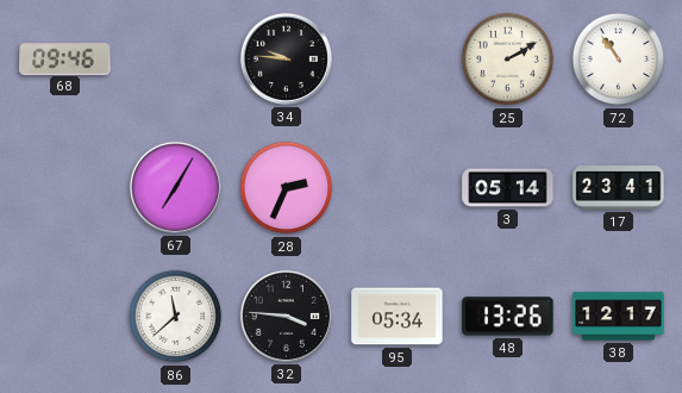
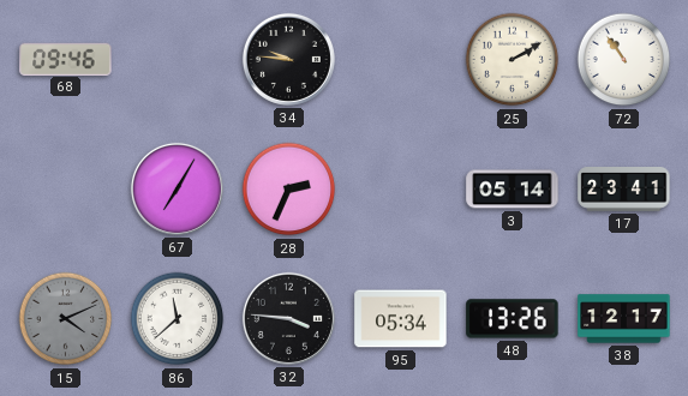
15: none -> 4:11
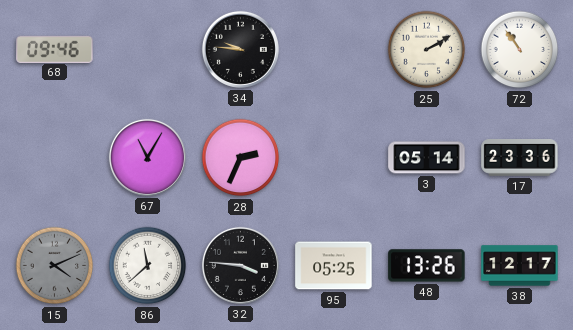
67: 7:05 -> 11:05
17: 23:41 -> 23:36
95: 05:34 -> 05:25
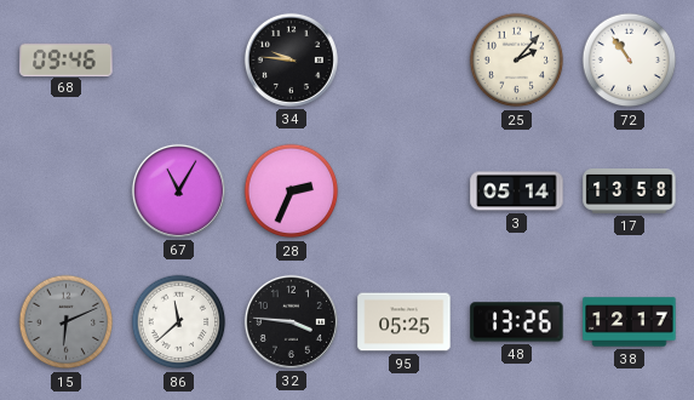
25: 2:10 -> 2:07
17: 23:36 -> 13:58
15: 4:11 -> 6:11
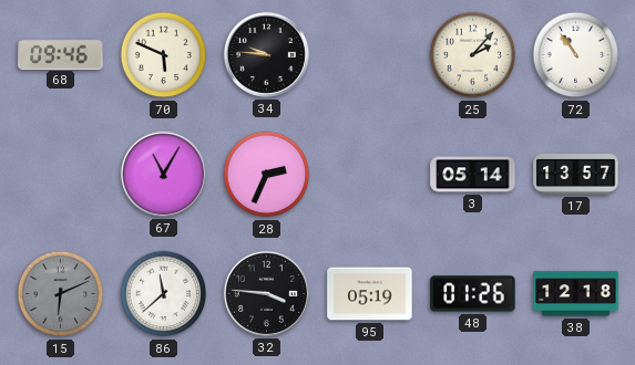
70: none -> 5:49
17: 13:58 -> 13:57
95: 05:25 -> 05:19
48: 13:26 -> 01:26
38: 12:17 -> 12:18
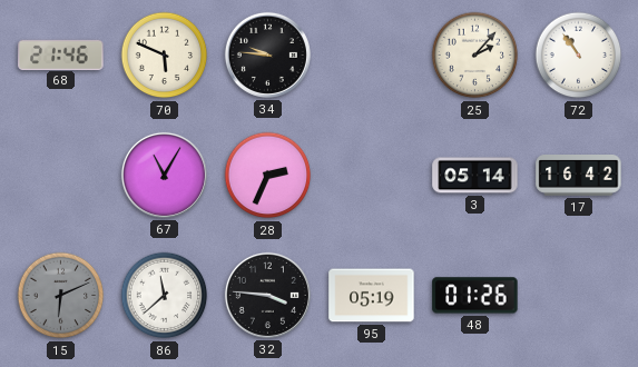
68: 09:46 -> 21:46
17: 13:57 -> 16:42
38: 12:18 -> none
